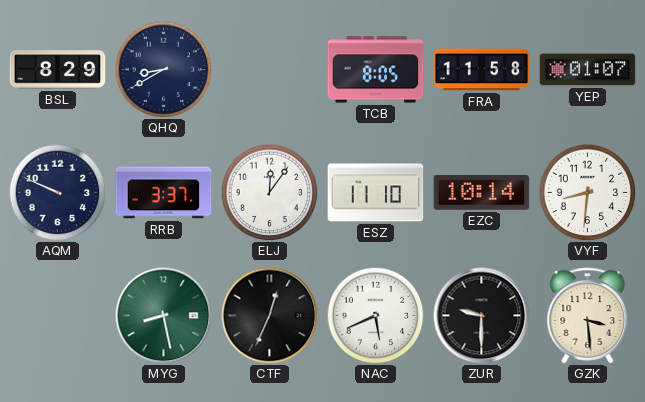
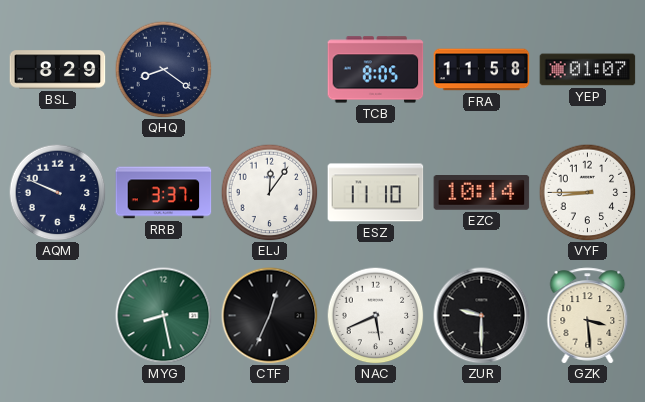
QHQ: 8:40 -> 8:21
VYF: 8:31 -> 8:45
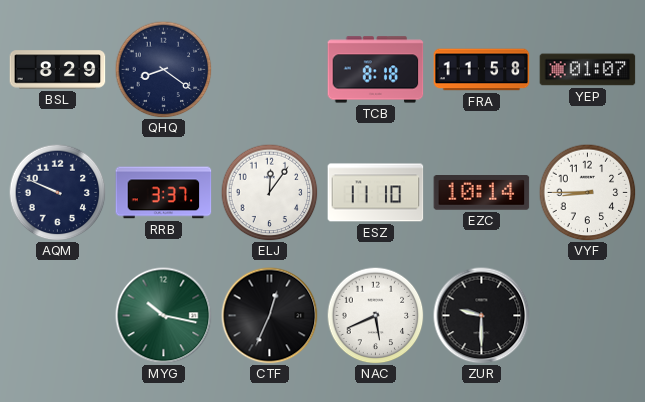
TCB: 8:05 -> 8:18
MYG: 8:28 -> 10:17
GZK: 3:29 -> none
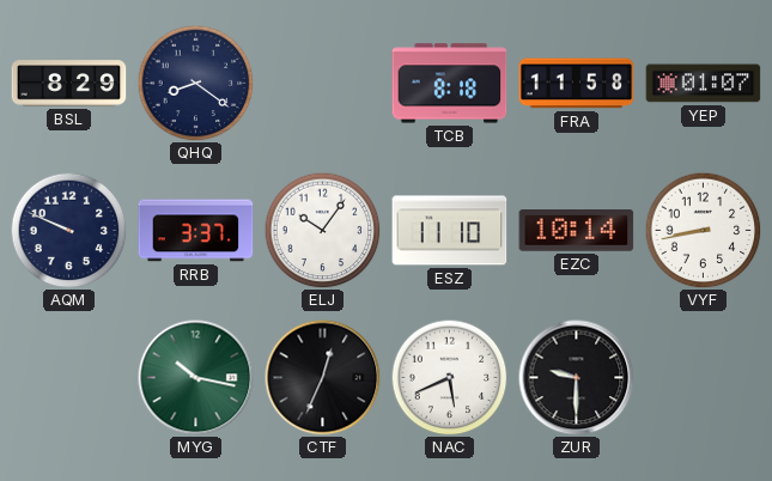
ELJ: 12:06 -> 10:06
VYF: 8:45 -> 8:43
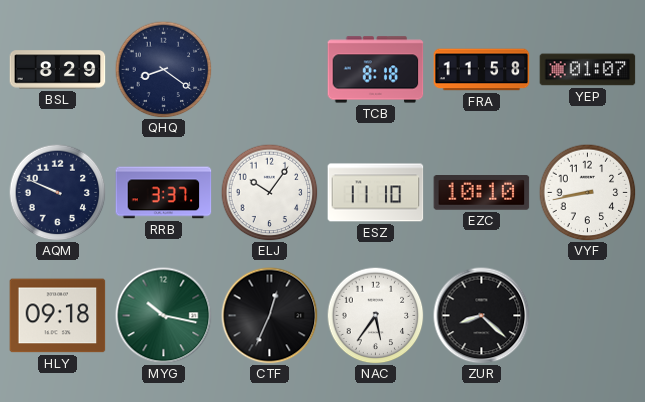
EZC: 10:14 -> 10:10
HLY: none -> 09:18
NAC: 5:41 -> 5:36
ZUR: 9:30 -> 8:22
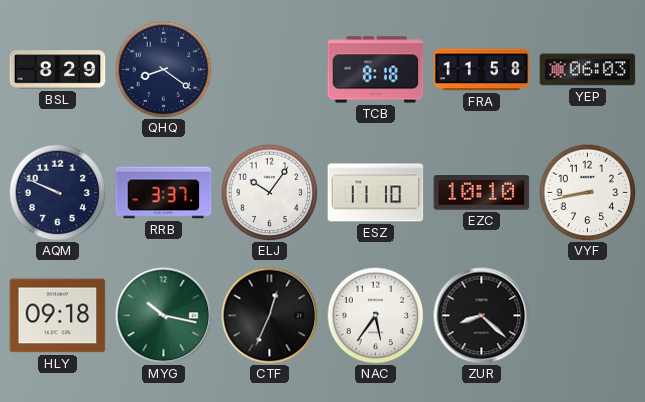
YEP: 01:07 -> 06:03
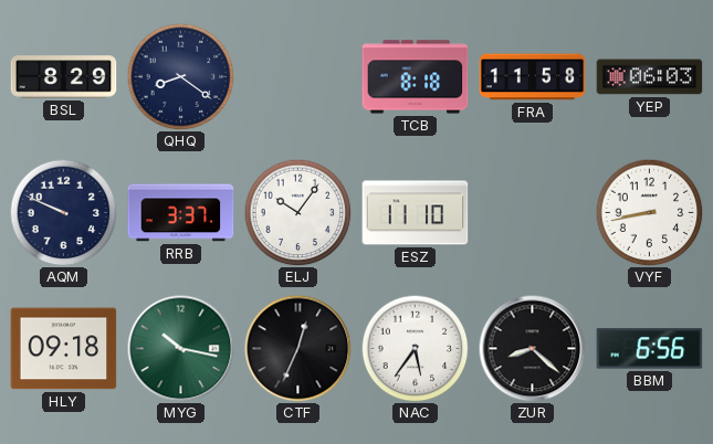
EZC: 10:10 -> none
BBM: none -> 6:56
